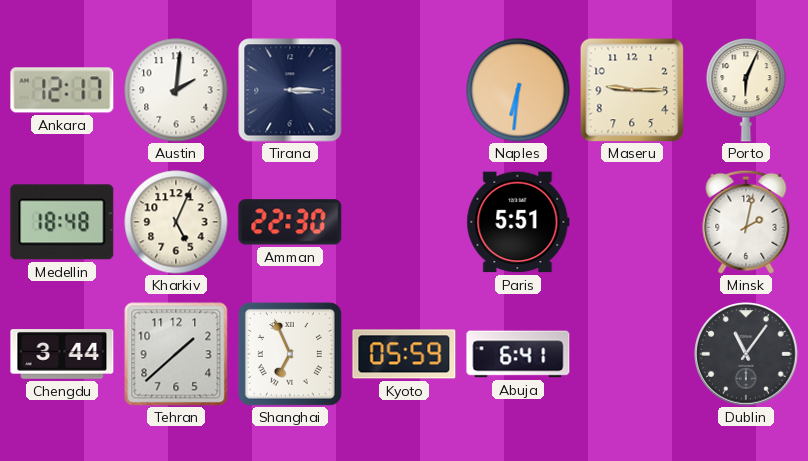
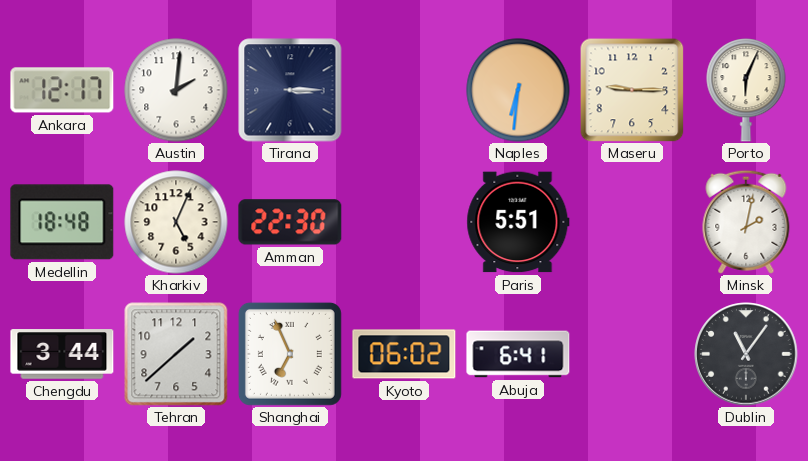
Kyoto: 05:59 -> 06:02
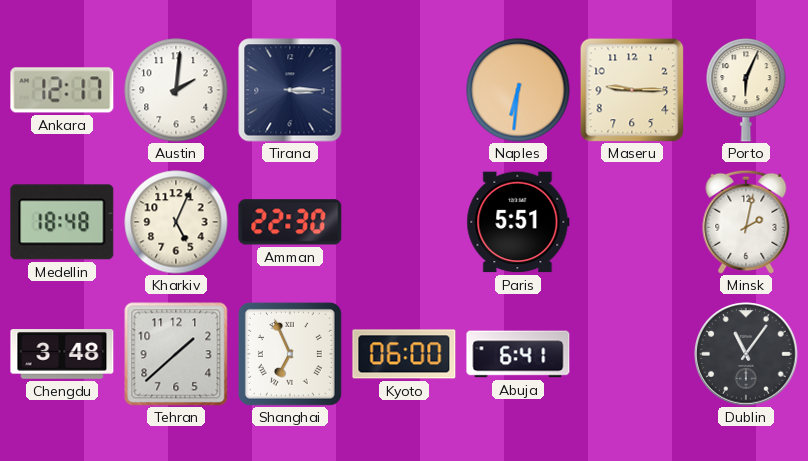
Chengdu: 3:44 -> 3:48
Kyoto: 06:02 -> 06:00
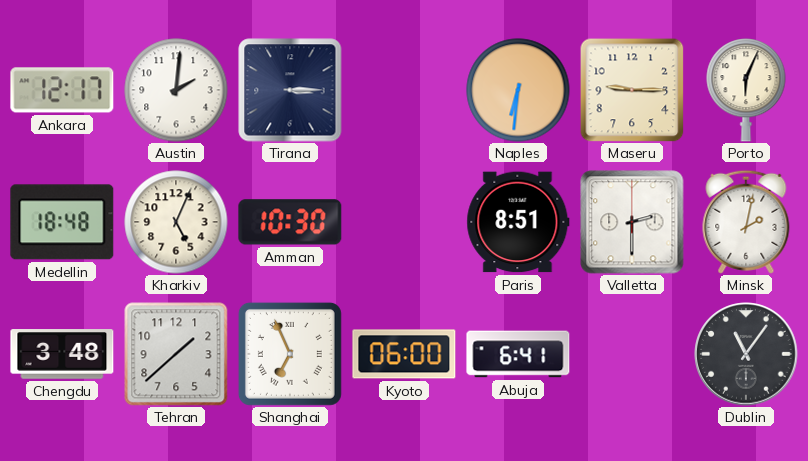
Amman: 22:30 -> 10:30
Paris: 5:51 -> 8:51
Valletta: none -> 2:30
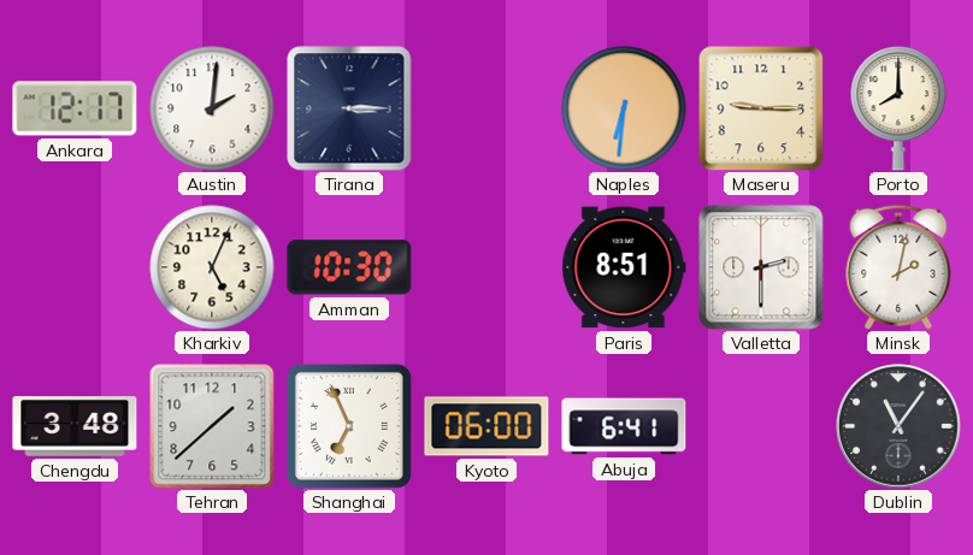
Porto: 6:04 -> 8:00
Medellin: 18:48 -> none
